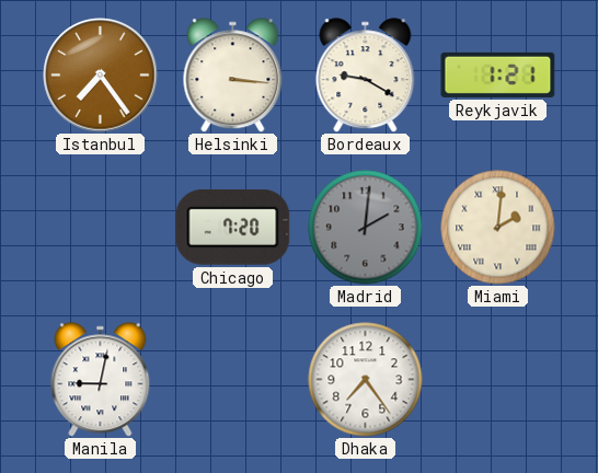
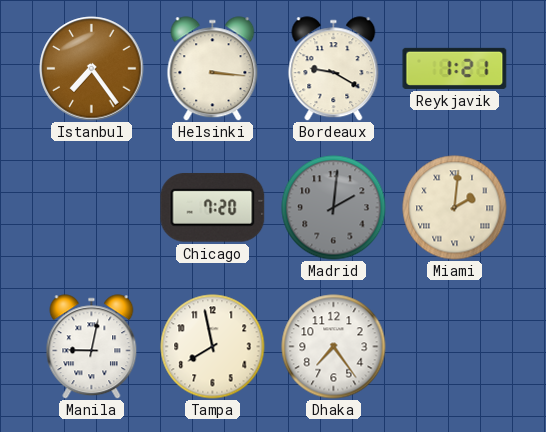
Tampa: none -> 7:58
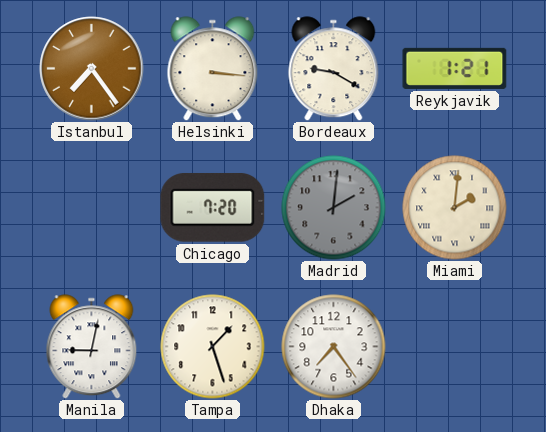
Tampa: 7:58 -> 1:27
